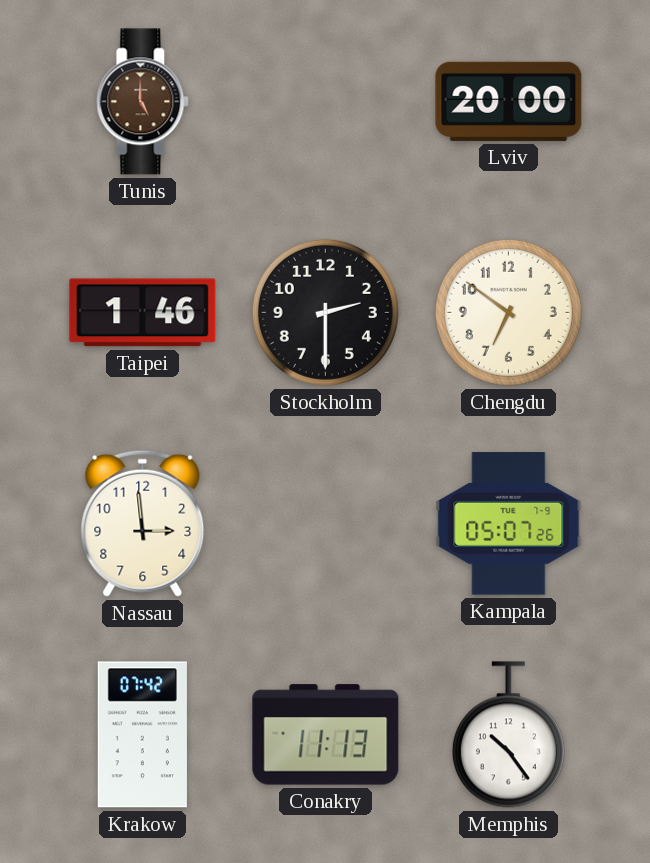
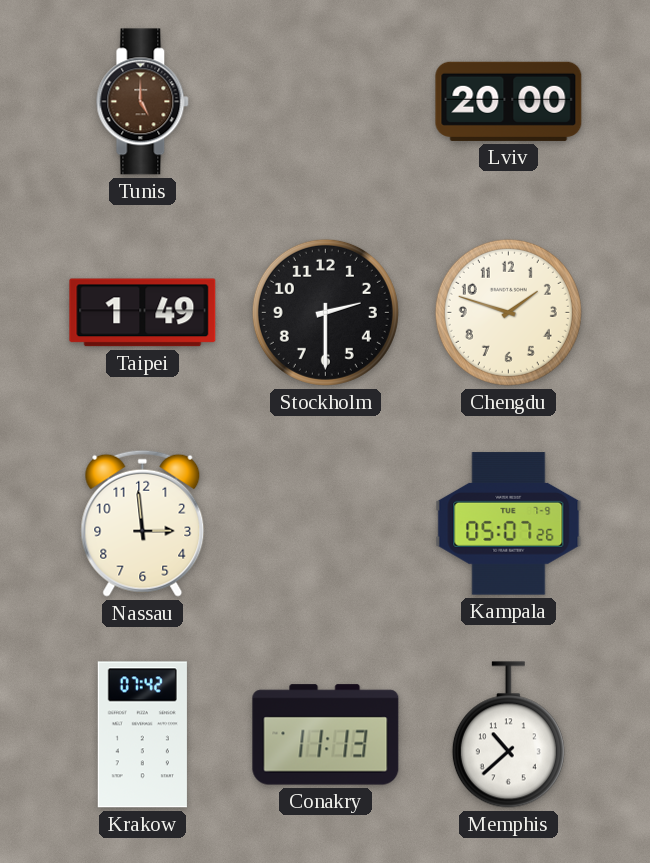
Taipei: 1:46 -> 1:49
Chengdu: 6:51 -> 1:48
Memphis: 10:24 -> 10:38
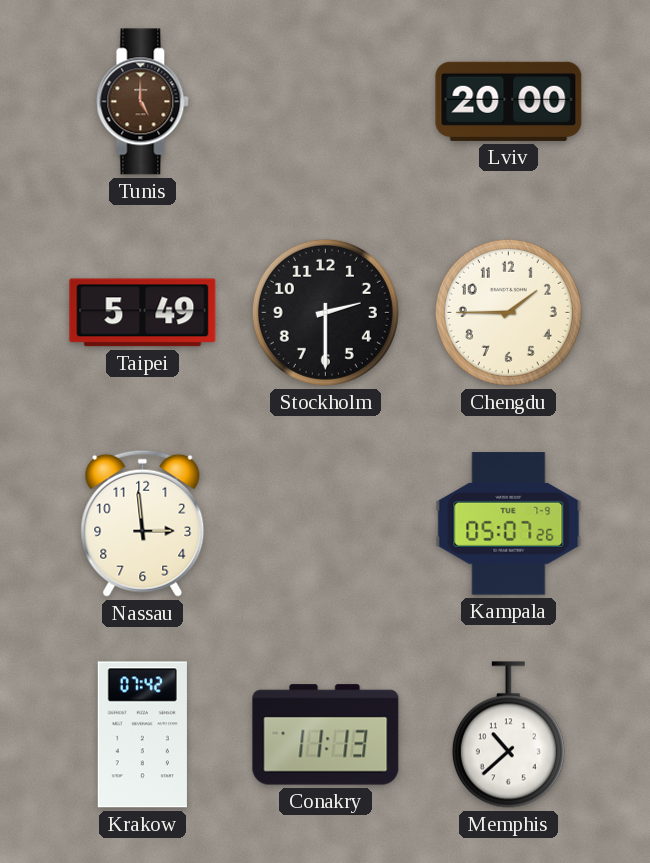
Taipei: 1:49 -> 5:49
Chengdu: 1:48 -> 1:45
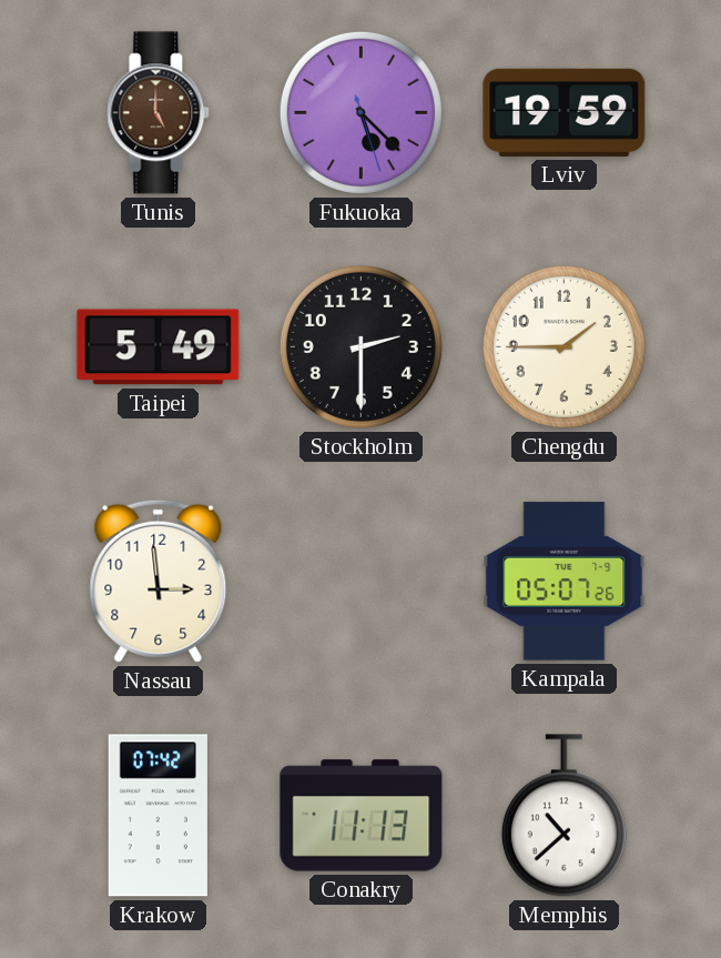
Fukuoka: none -> 5:22
Lviv: 20:00 -> 19:59
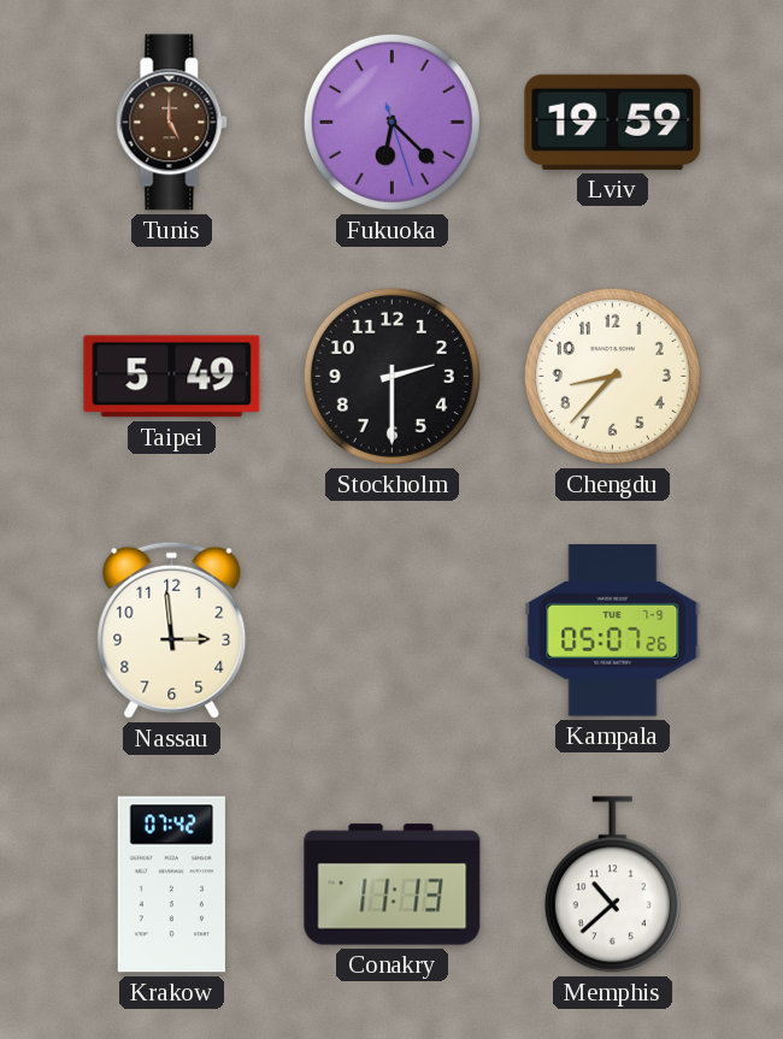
Fukuoka: 5:22 -> 6:22
Chengdu: 1:45 -> 8:37
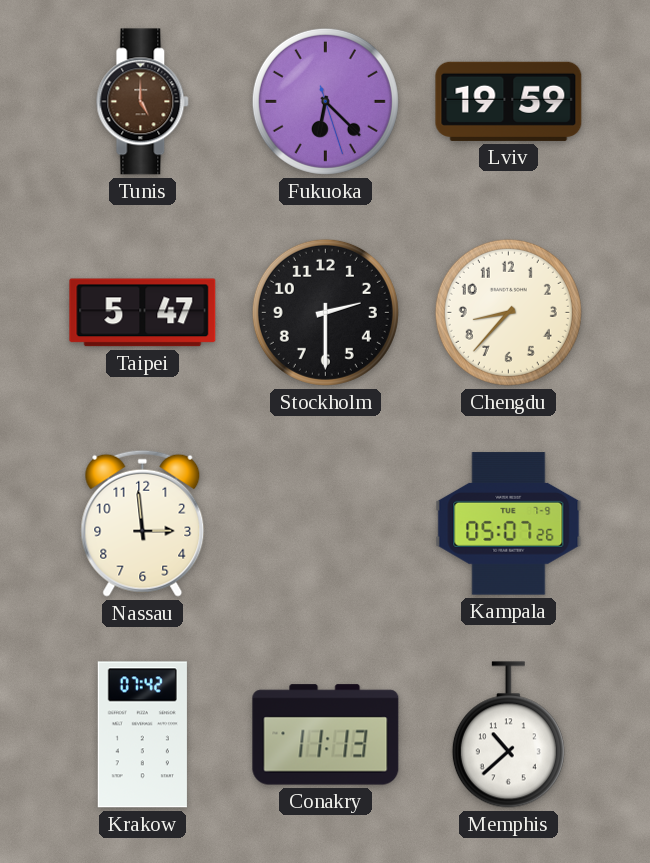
Taipei: 5:49 -> 5:47
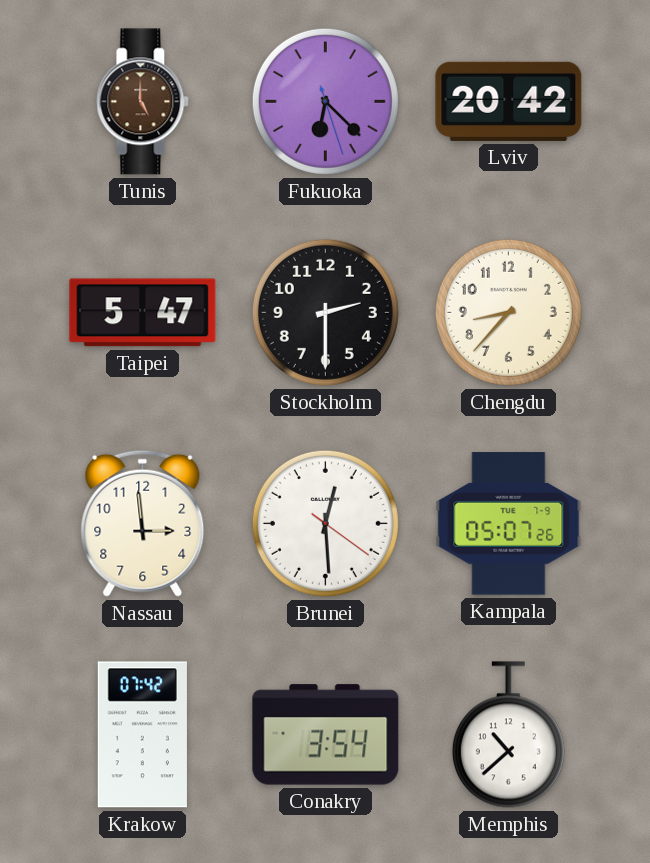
Lviv: 19:59 -> 20:42
Brunei: none -> 12:29
Conakry: 11:13 -> 3:54
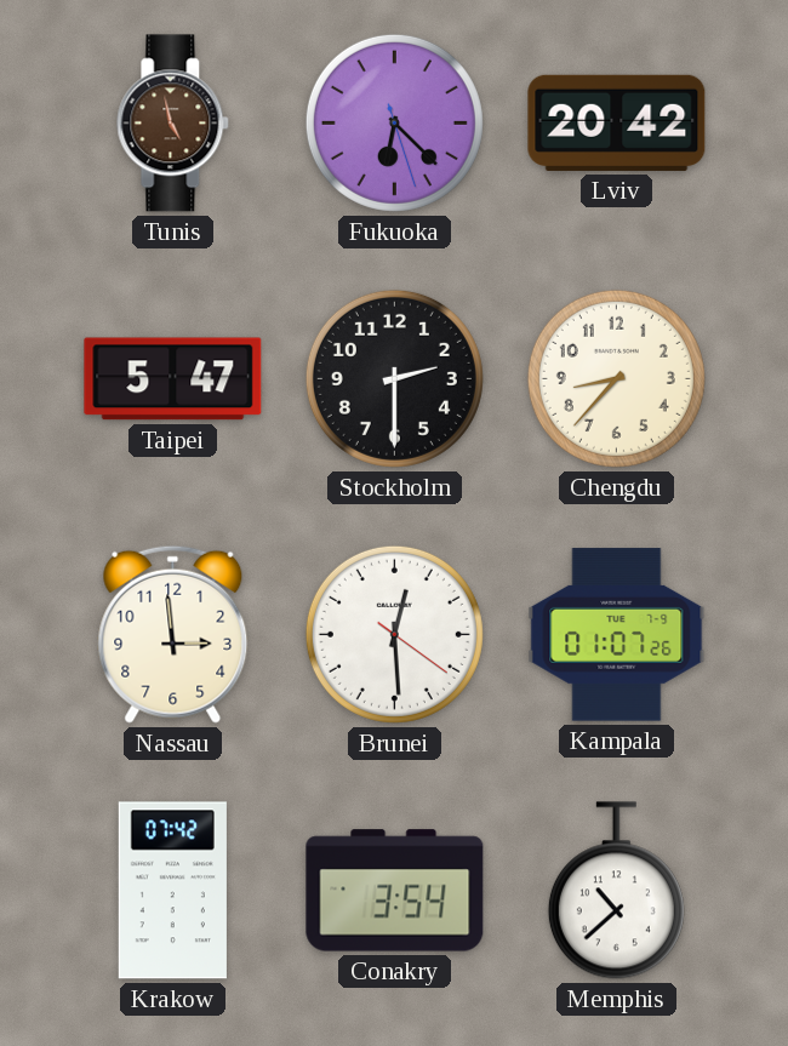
Tunis: 5:00 -> 4:58
Kampala: 05:07 -> 01:07
